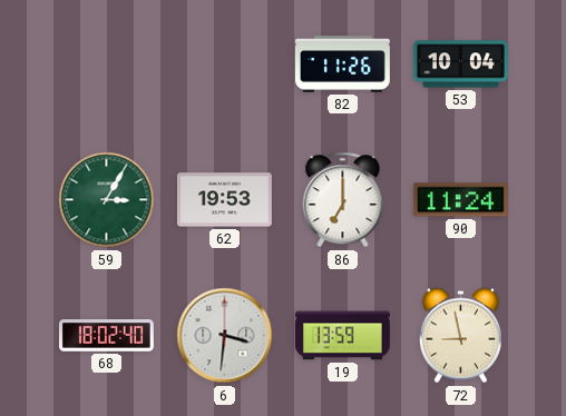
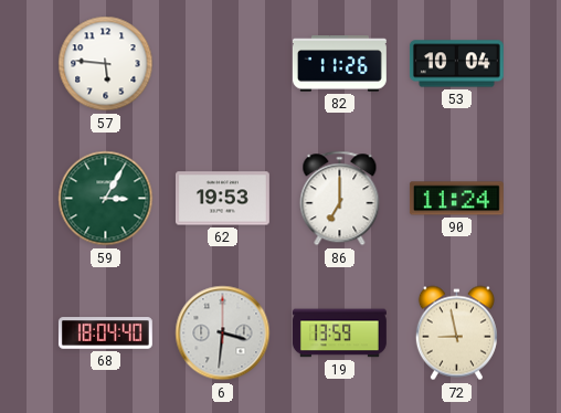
57: none -> 5:46
68: 18:02 -> 18:04
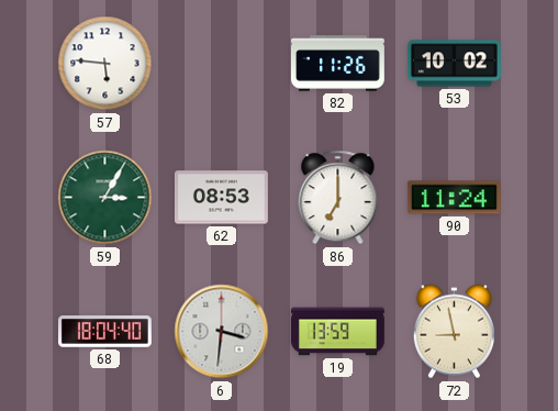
53: 10:04 -> 10:02
62: 19:53 -> 08:53
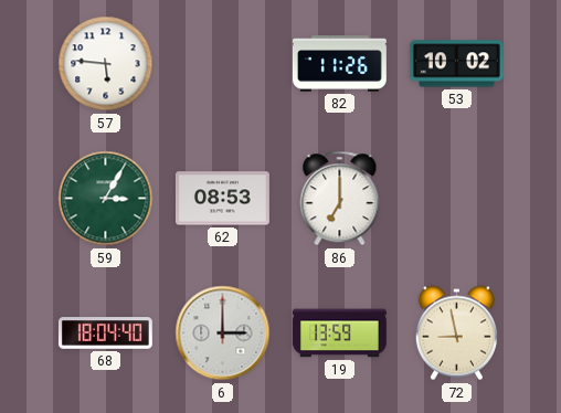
90: 11:24 -> none
6: 3:31 -> 3:00
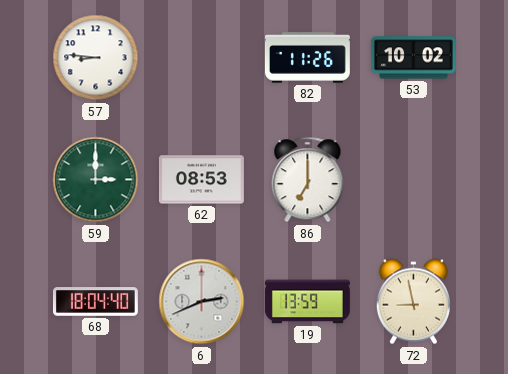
57: 5:46 -> 8:46
59: 3:05 -> 3:00
6: 3:00 -> 2:41
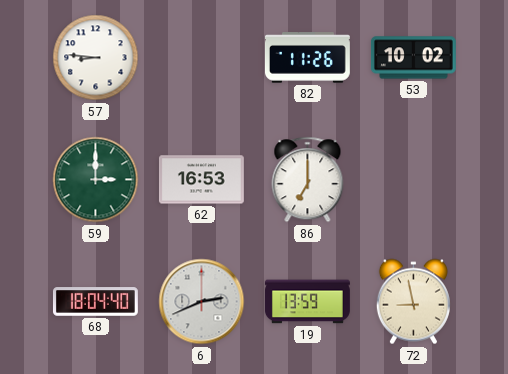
62: 08:53 -> 16:53
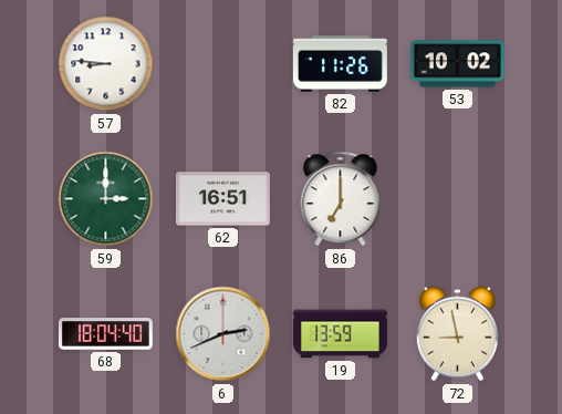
62: 16:53 -> 16:51
